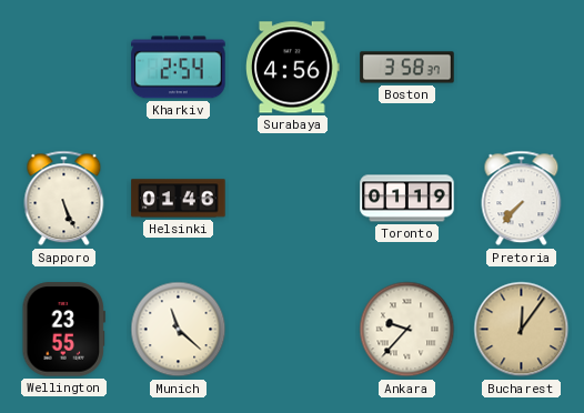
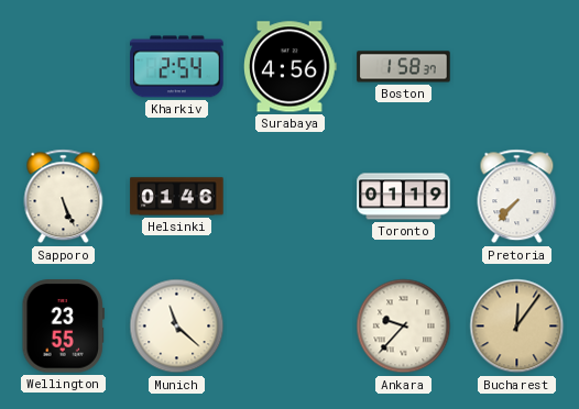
Boston: 3:58 -> 1:58
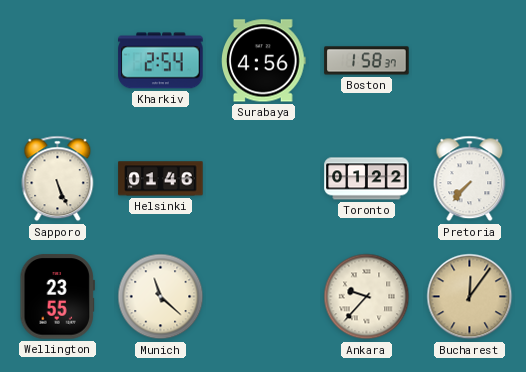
Toronto: 01:19 -> 01:22
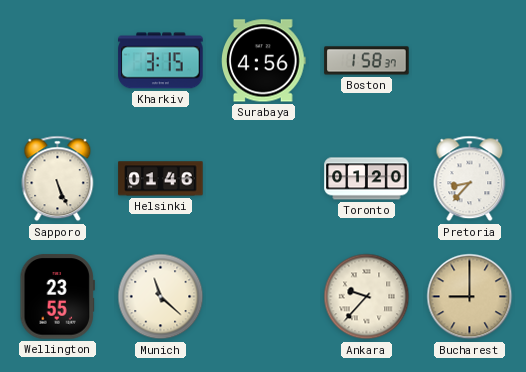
Kharkiv: 2:54 -> 3:15
Toronto: 01:22 -> 01:20
Pretoria: 7:37 -> 8:37
Bucharest: 12:06 -> 9:00
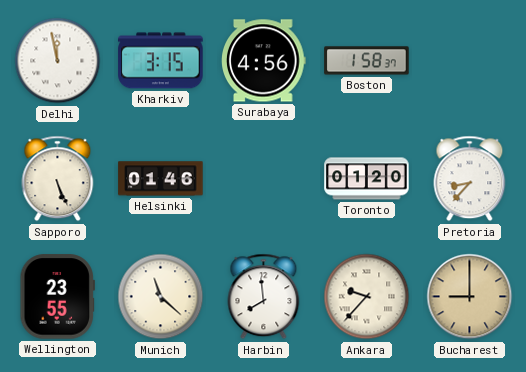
Delhi: none -> 11:58
Harbin: none -> 7:59
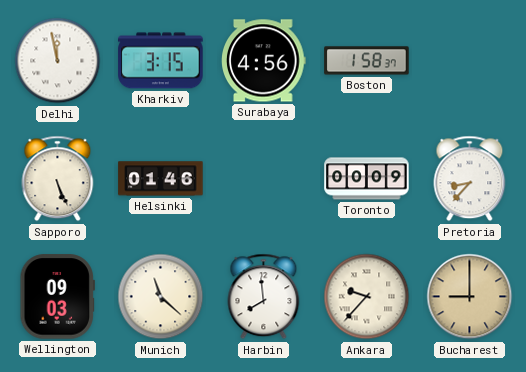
Toronto: 01:20 -> 00:09
Wellington: 23:55 -> 09:03
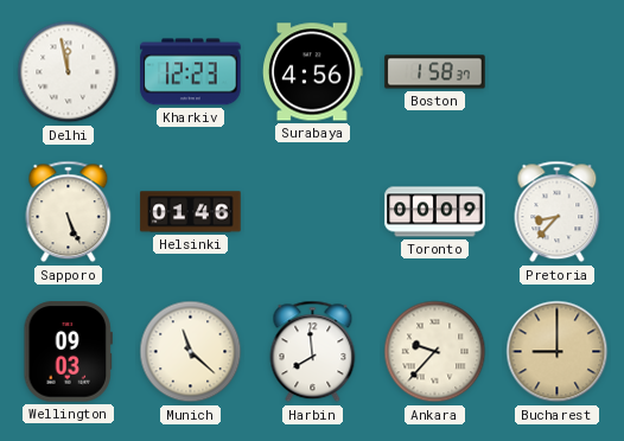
Kharkiv: 3:15 -> 12:23
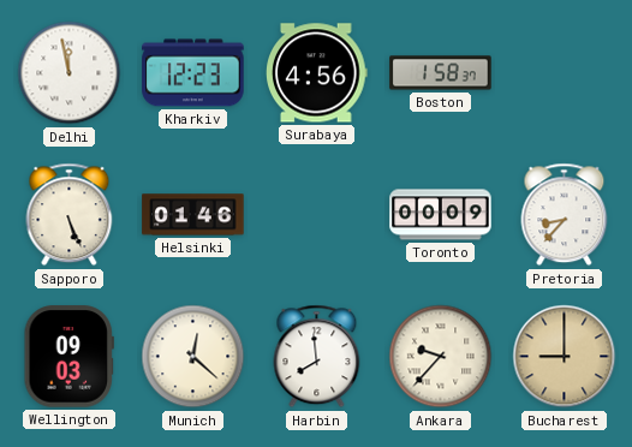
Munich: 11:22 -> 12:22
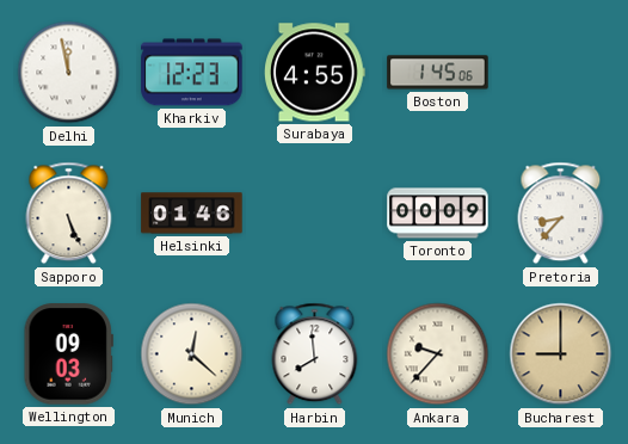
Surabaya: 4:56 -> 4:55
Boston: 1:58 -> 1:45
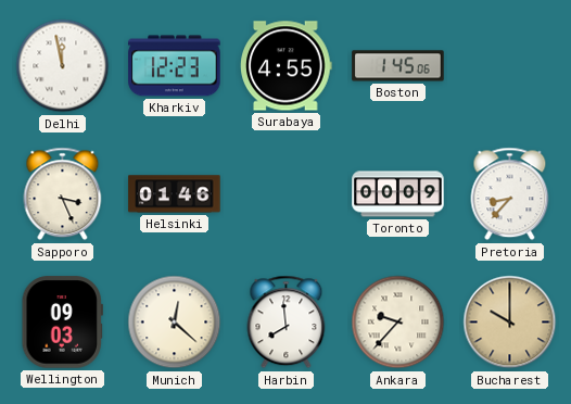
Sapporo: 5:26 -> 3:26
Bucharest: 9:00 -> 10:00
